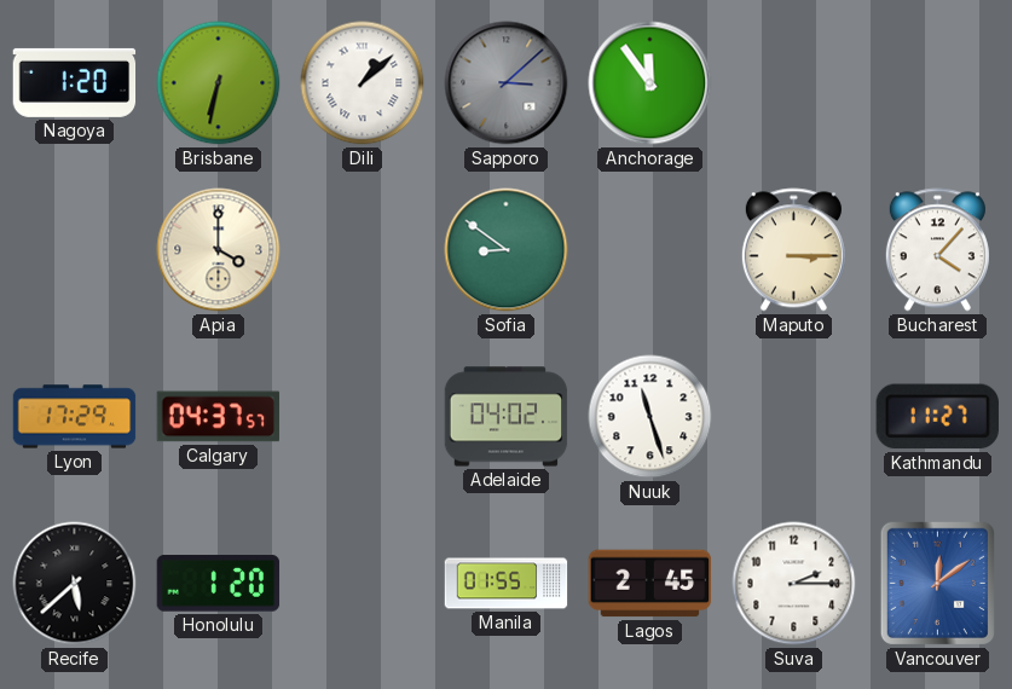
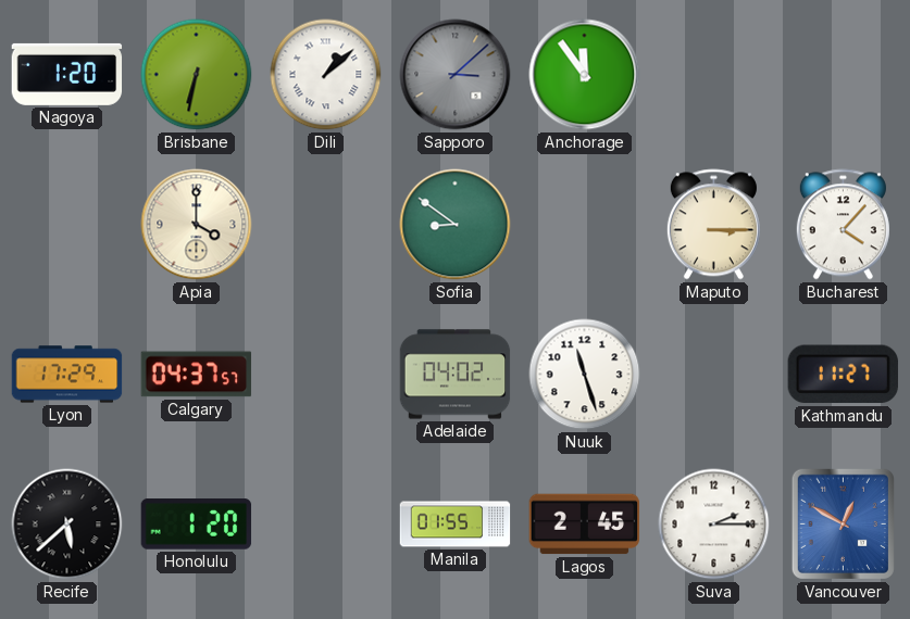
Vancouver: 12:09 -> 12:50
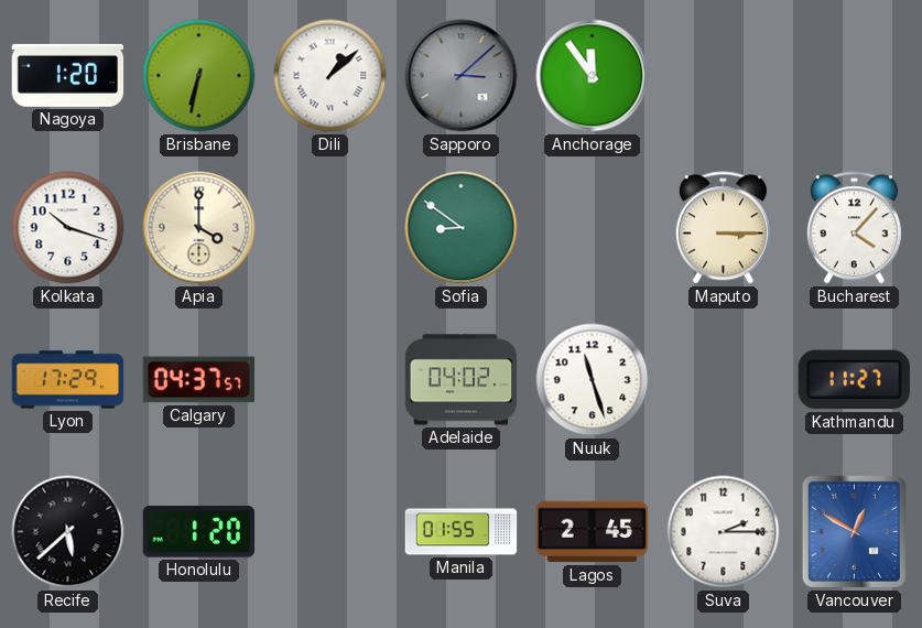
Kolkata: none -> 10:18
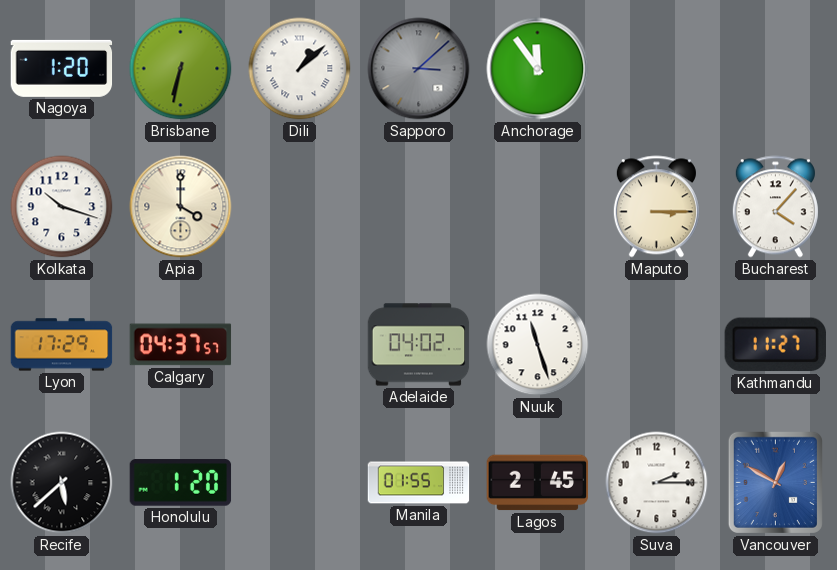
Sofia: 8:51 -> none
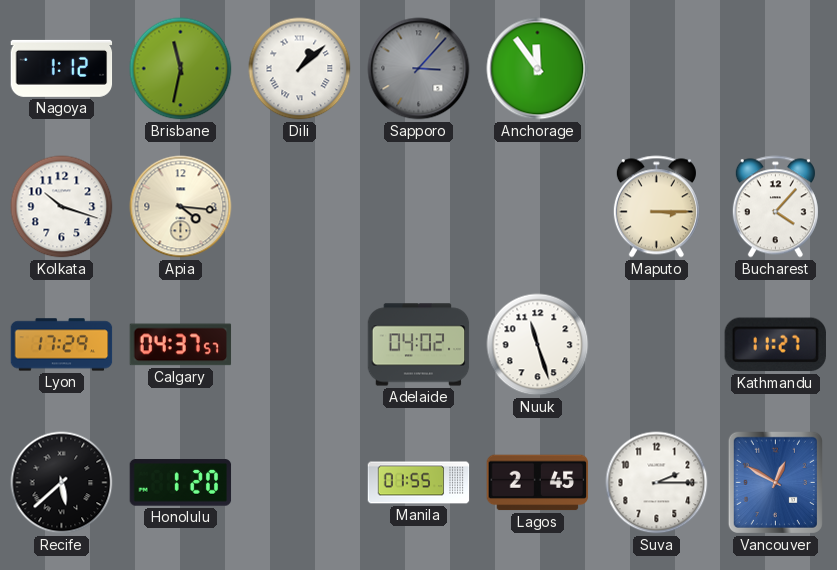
Nagoya: 1:20 -> 1:12
Brisbane: 6:32 -> 11:32
Sapporo: 3:08 -> 3:07
Apia: 4:00 -> 4:16
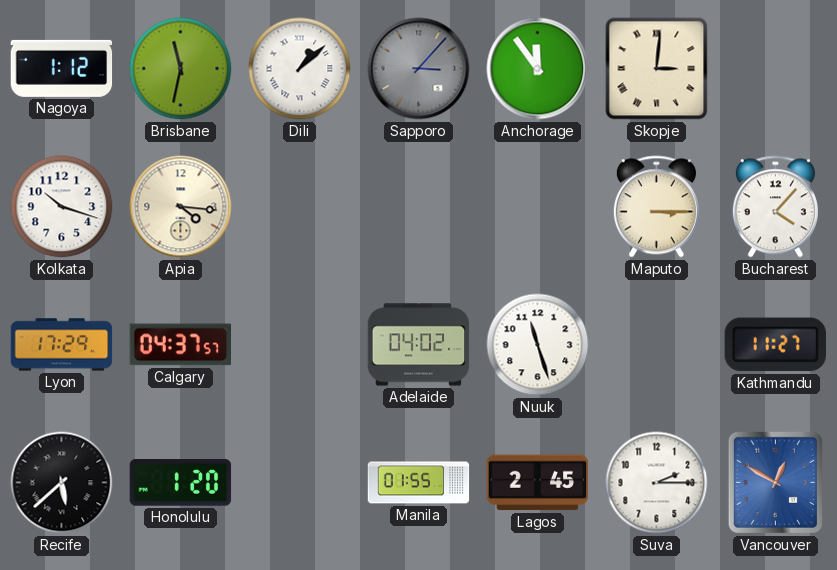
Skopje: none -> 3:01
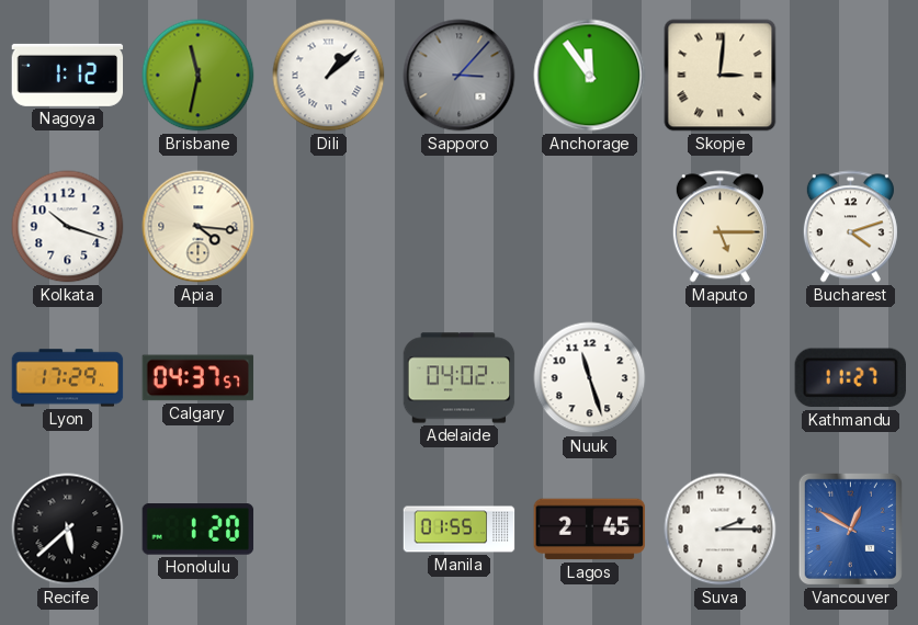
Maputo: 3:15 -> 5:15
Bucharest: 4:07 -> 4:12
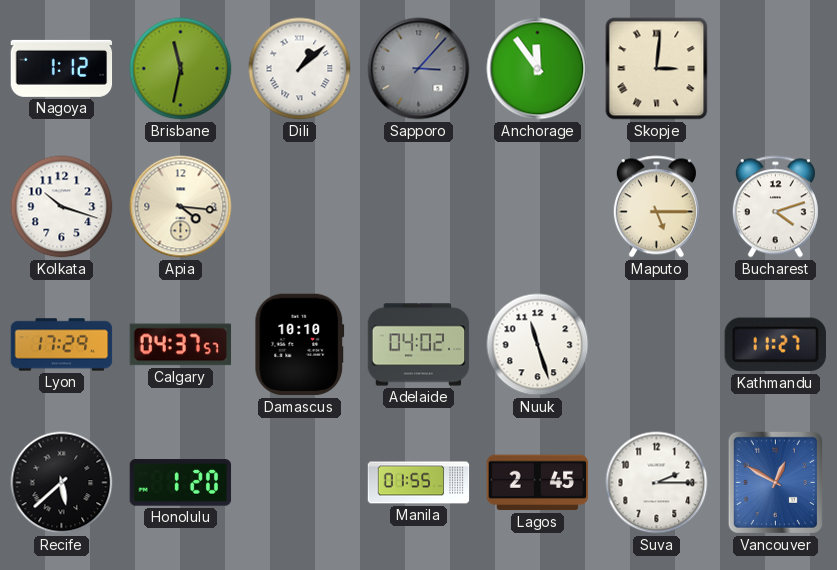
Damascus: none -> 10:10
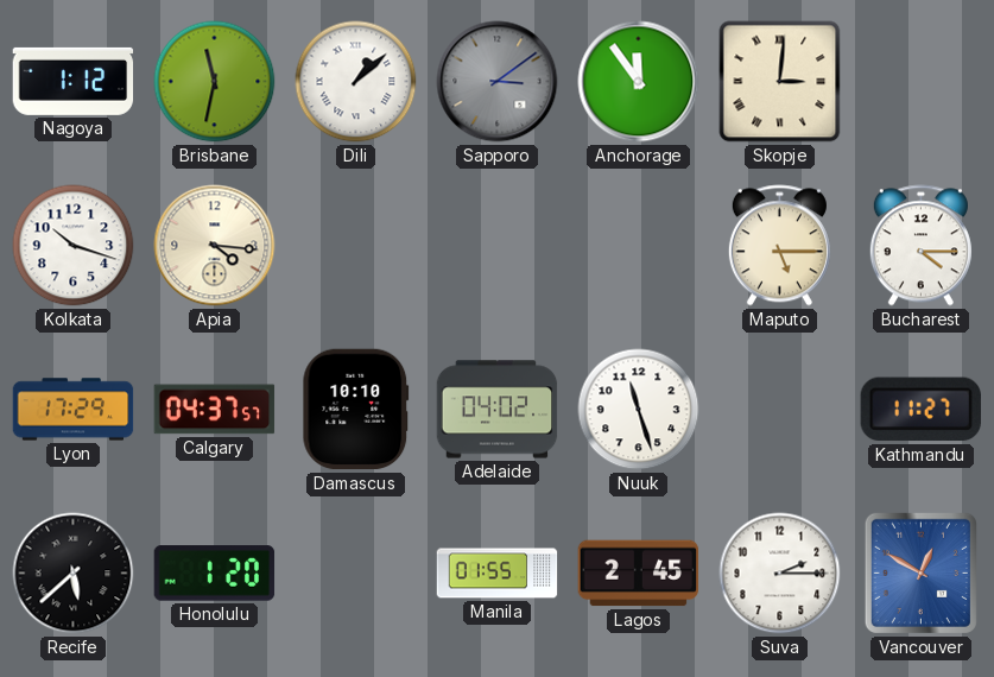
Sapporo: 3:07 -> 3:09
Bucharest: 4:12 -> 4:15
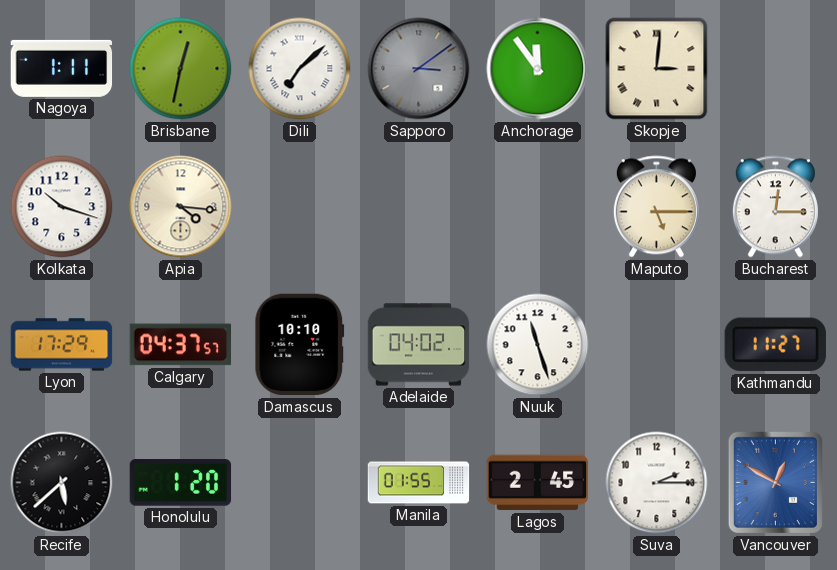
Nagoya: 1:12 -> 1:11
Brisbane: 11:32 -> 12:32
Dili: 1:08 -> 7:08
Bucharest: 4:15 -> 12:15
